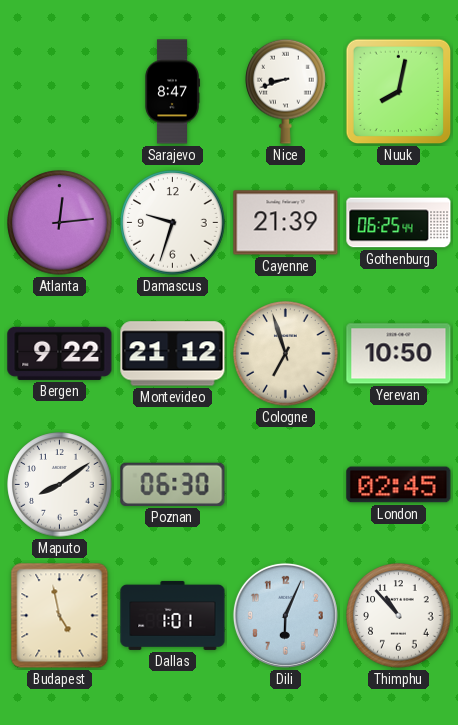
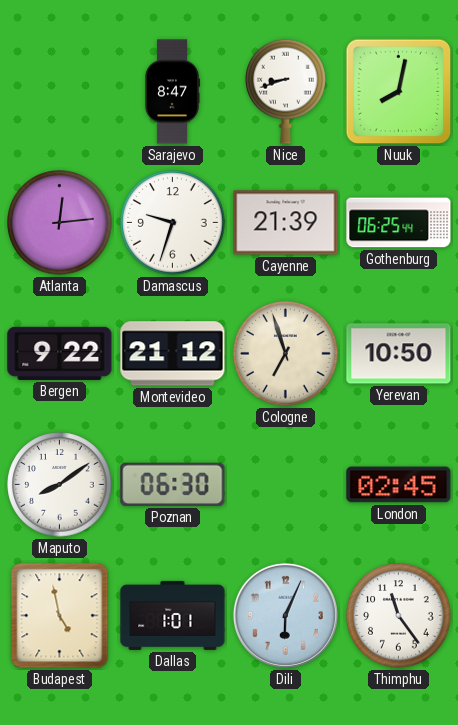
Thimphu: 10:53 -> 11:24
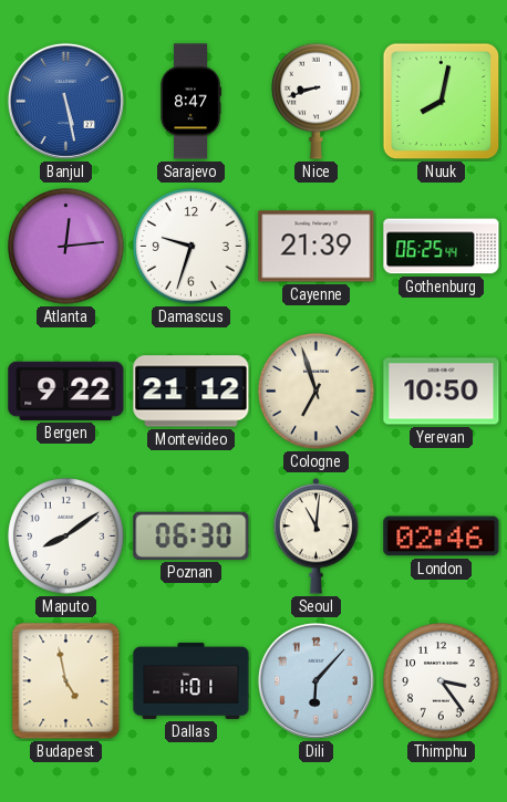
Banjul: none -> 5:28
Seoul: none -> 11:01
London: 02:45 -> 02:46
Dili: 6:04 -> 6:07
Thimphu: 11:24 -> 3:24
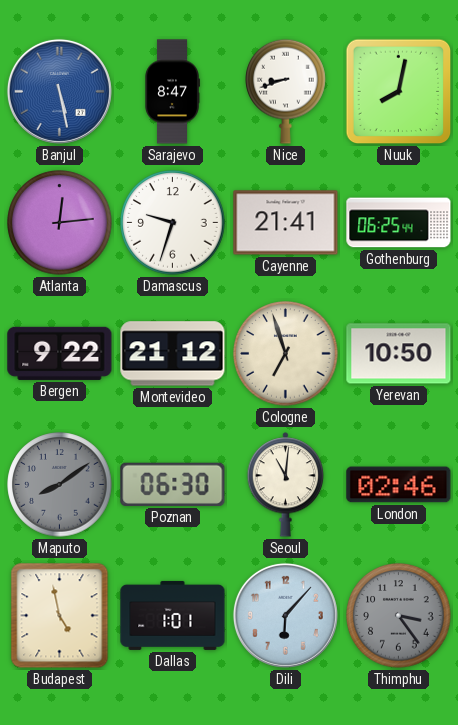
Cayenne: 21:39 -> 21:41
Maputo dial: white -> grey
Thimphu dial: white -> grey
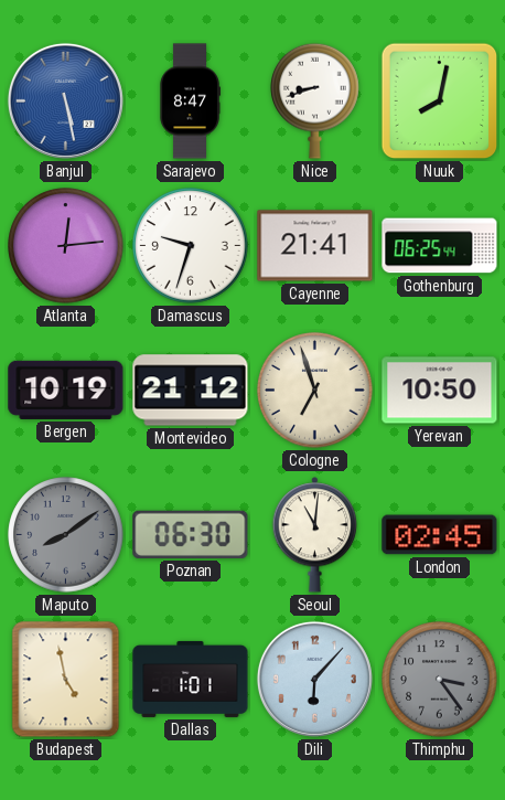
Bergen: 9:22 -> 10:19
London: 02:46 -> 02:45
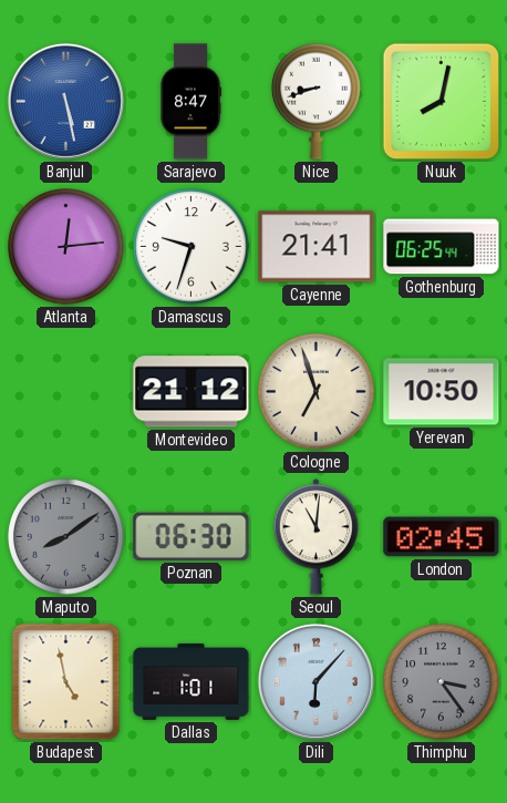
Bergen: 10:19 -> none
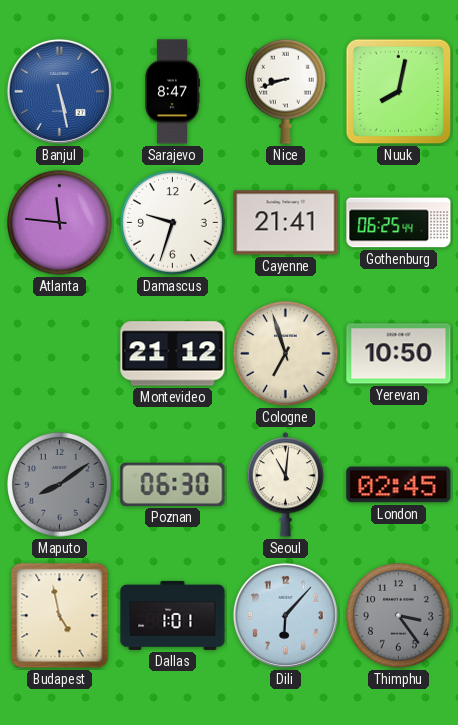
Atlanta: 12:14 -> 11:46
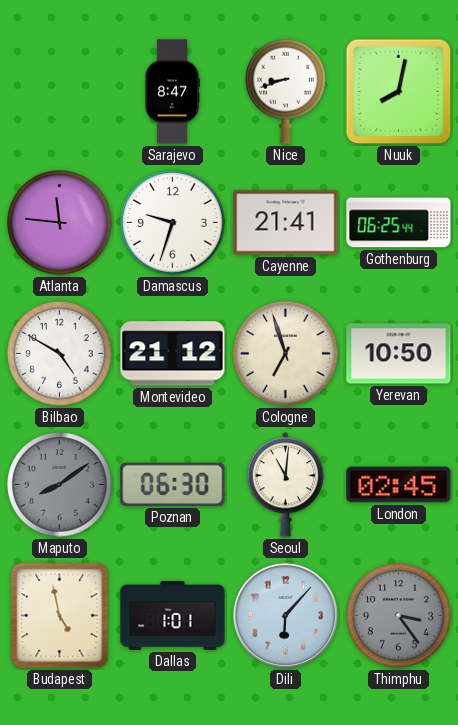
Banjul: 5:28 -> none
Bilbao: none -> 4:50
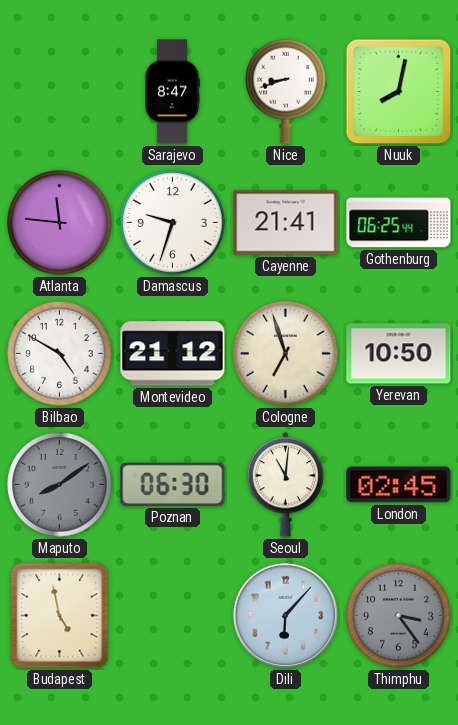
Dallas: 1:01 -> none
